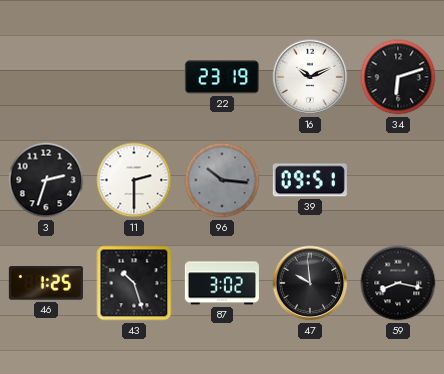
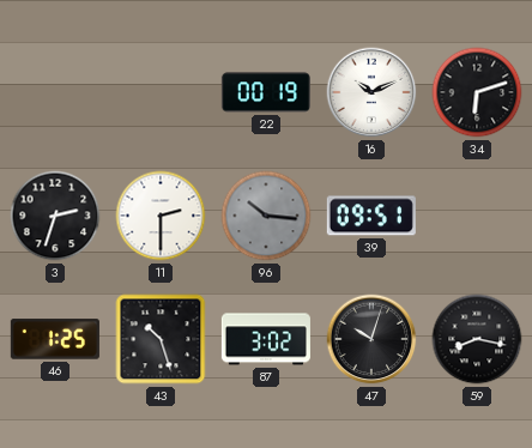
22: 23:19 -> 00:19
47: 9:59 -> 10:03
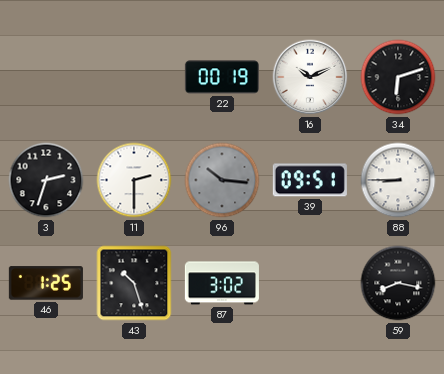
88: none -> 8:45
47: 10:03 -> none
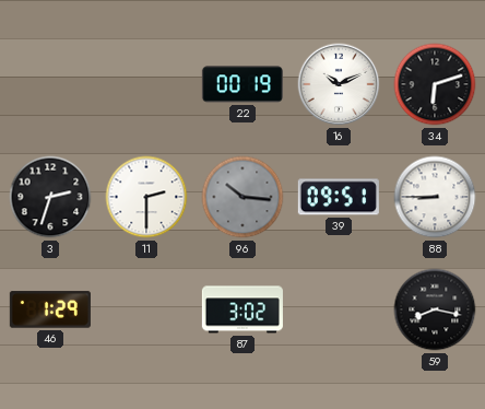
46: 1:25 -> 1:29
43: 10:27 -> none
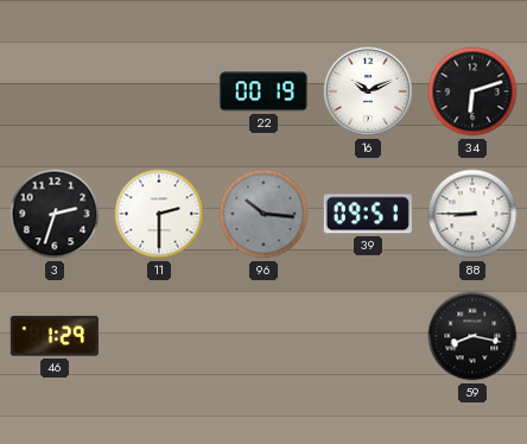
87: 3:02 -> none
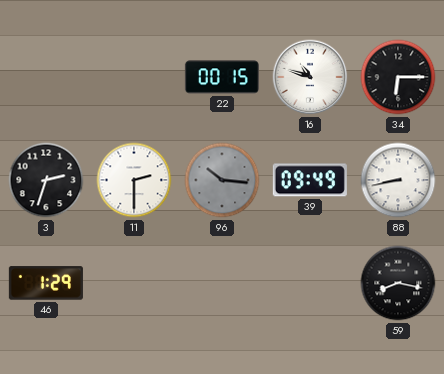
22: 00:19 -> 00:15
16: 10:11 -> 10:48
34: 6:12 -> 6:15
39: 09:51 -> 09:49
88: 8:45 -> 8:43
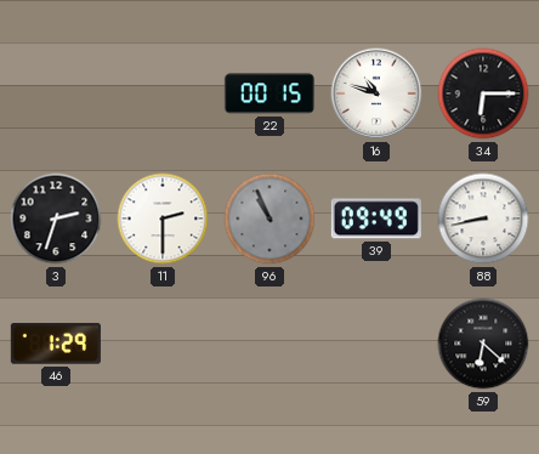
96: 10:16 -> 10:56
59: 8:17 -> 6:22
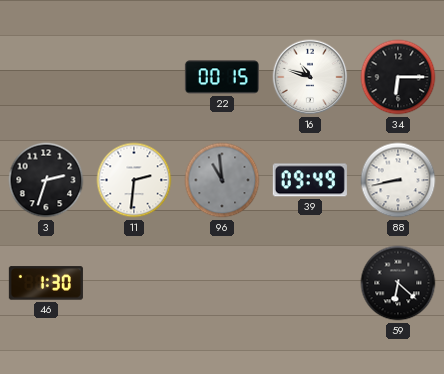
11: 2:30 -> 2:31
96: 10:56 -> 10:59
46: 1:29 -> 1:30
